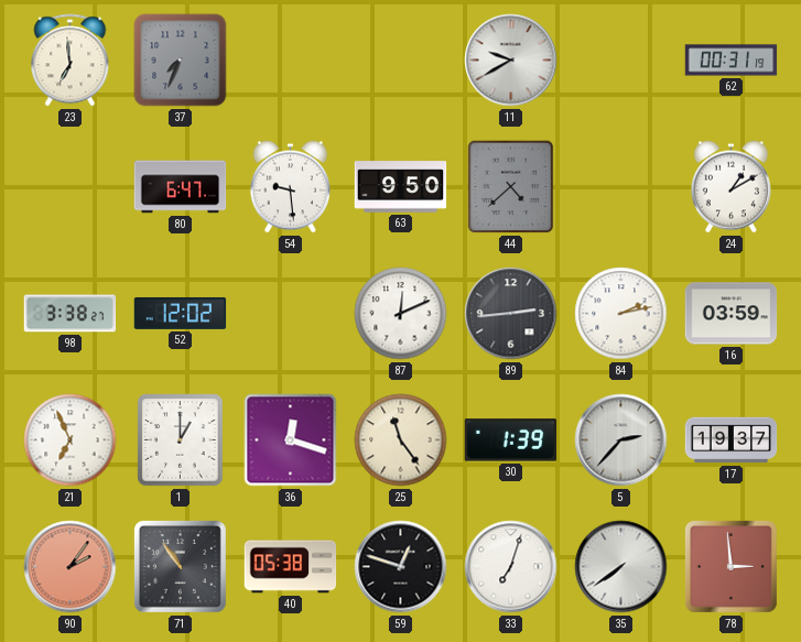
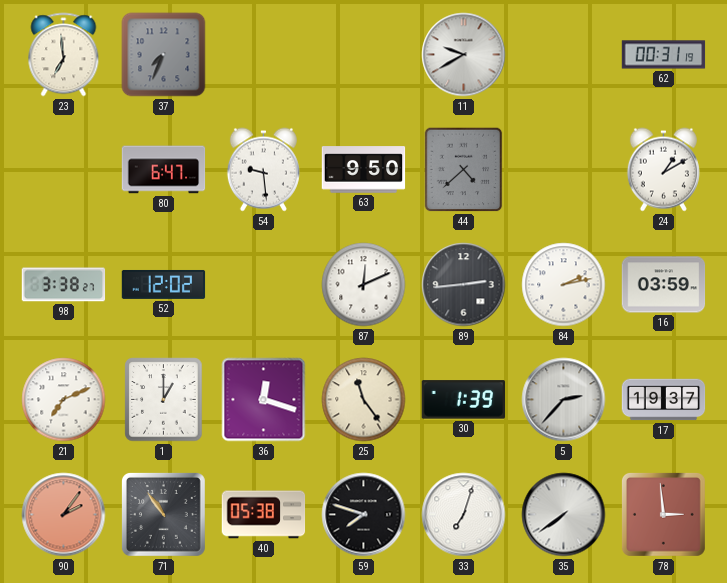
21: 6:56 -> 7:11
59: 12:48 -> 7:48
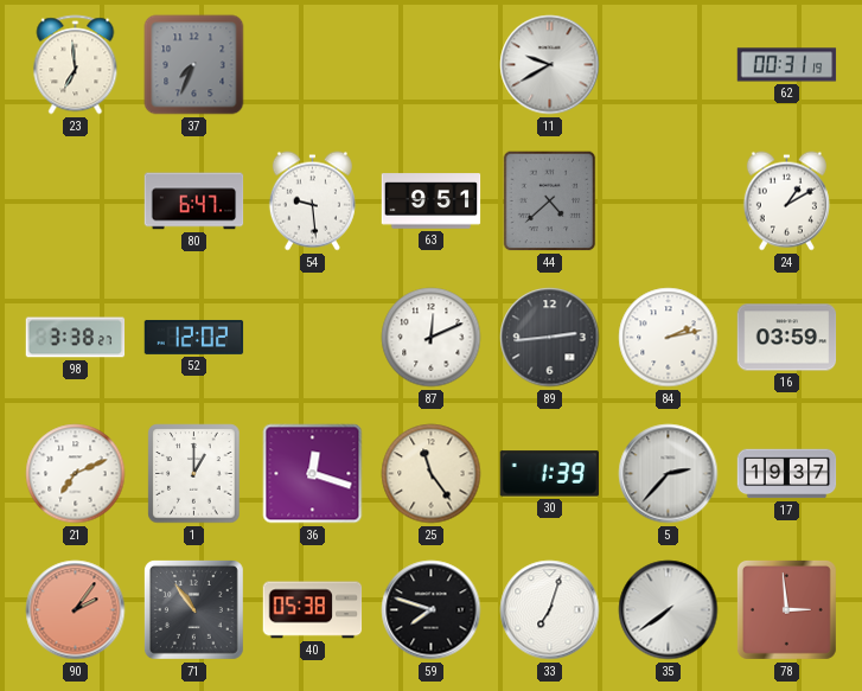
63: 9:50 -> 9:51
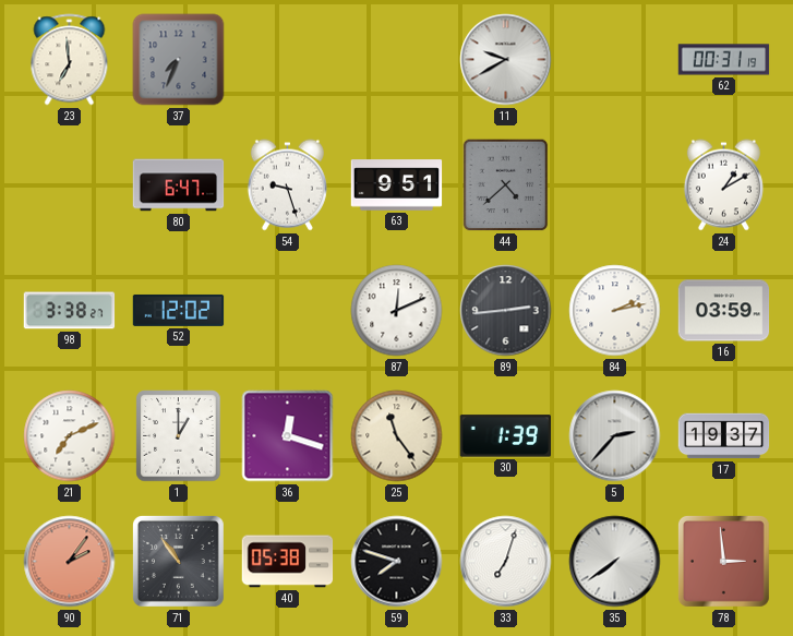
54: 9:29 -> 9:27
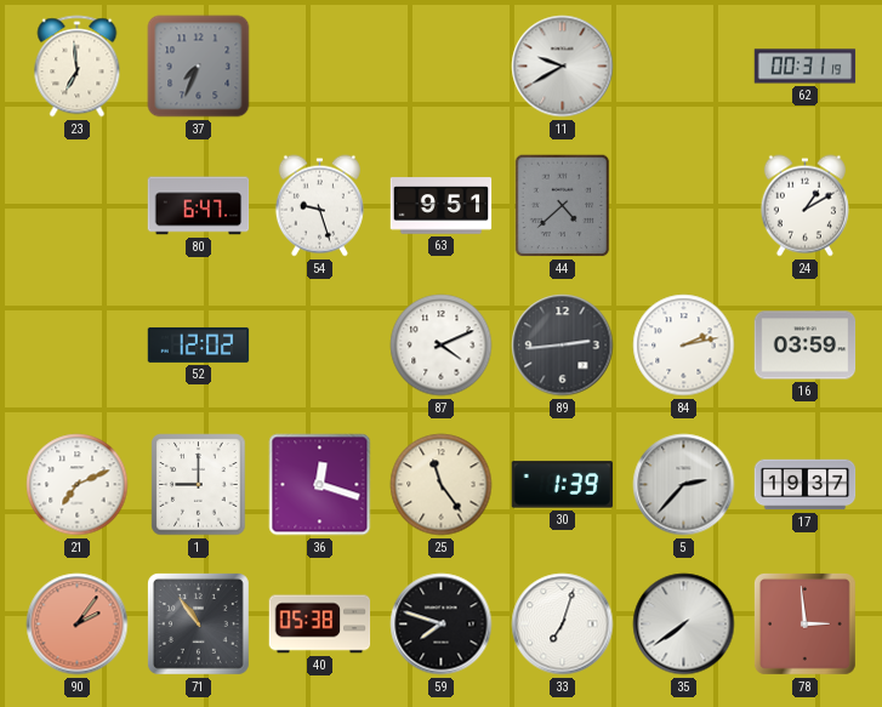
98: 3:38 -> none
87: 12:11 -> 4:11
1: 1:00 -> 9:00
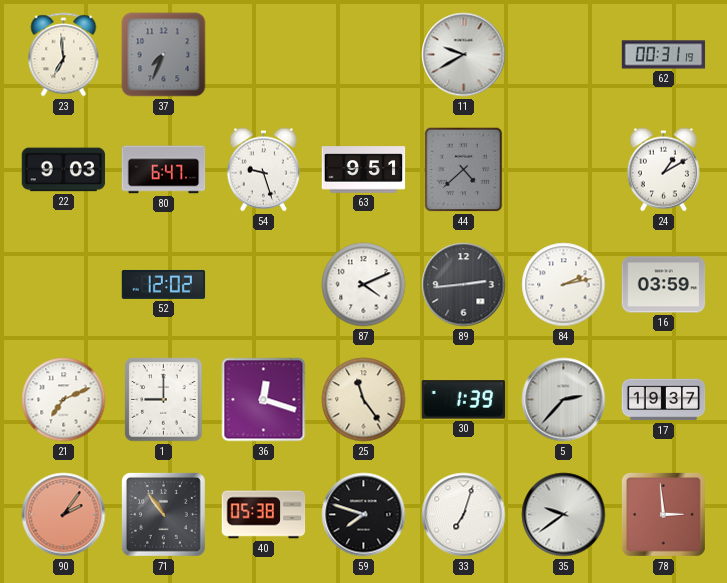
22: none -> 9:03
35: 7:39 -> 9:39
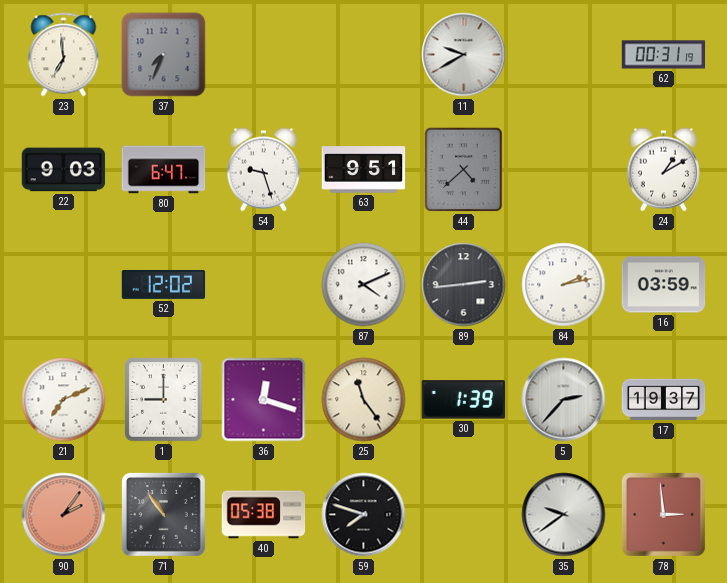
33: 7:03 -> none
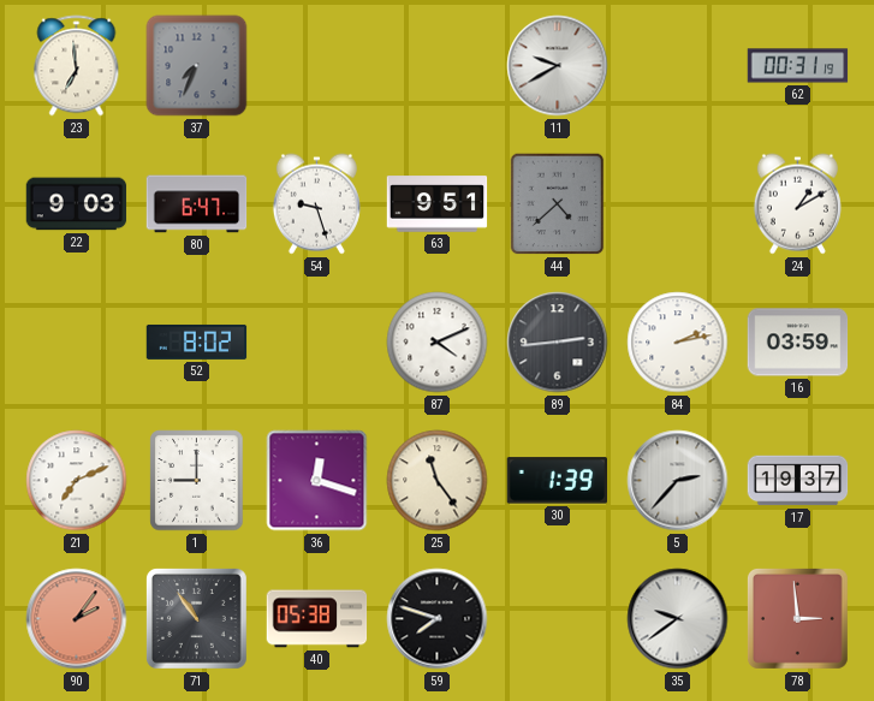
52: 12:02 -> 8:02
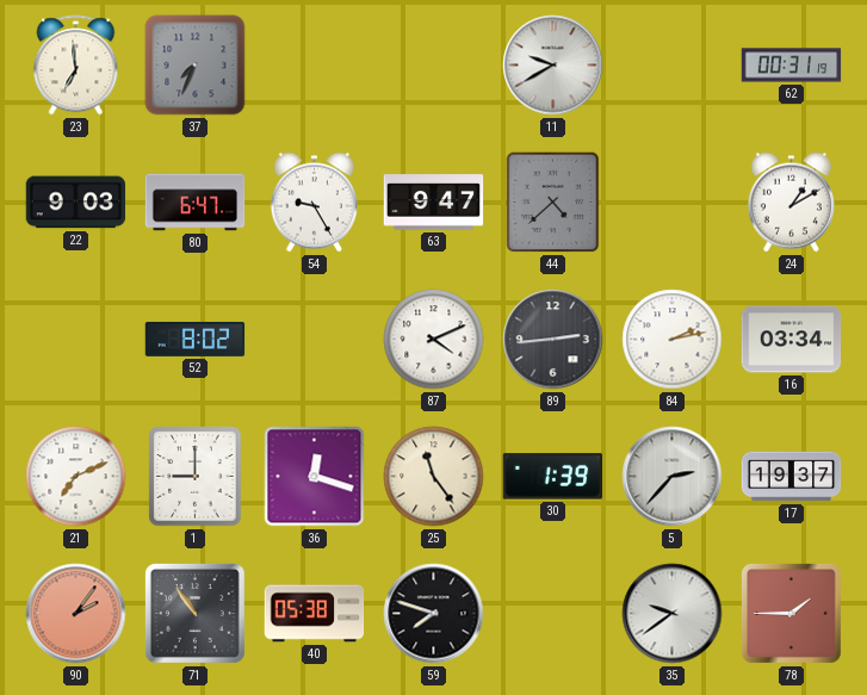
54: 9:27 -> 9:25
63: 9:51 -> 9:47
16: 03:59 -> 03:34
78: 2:59 -> 1:45
